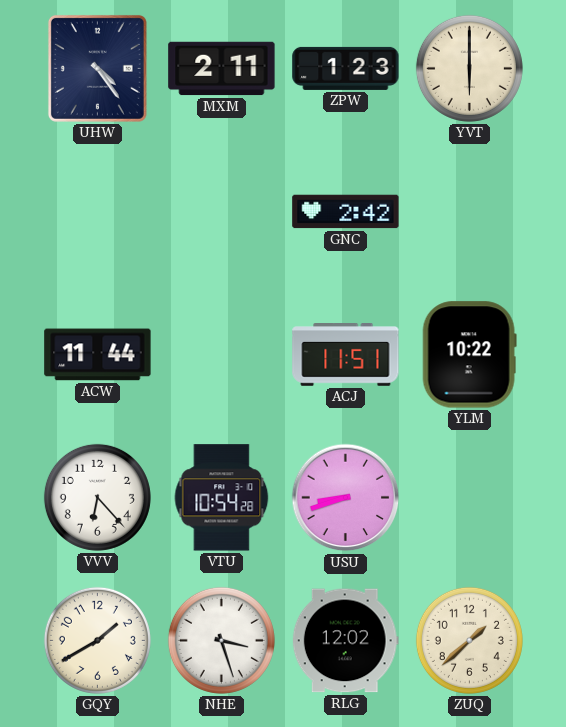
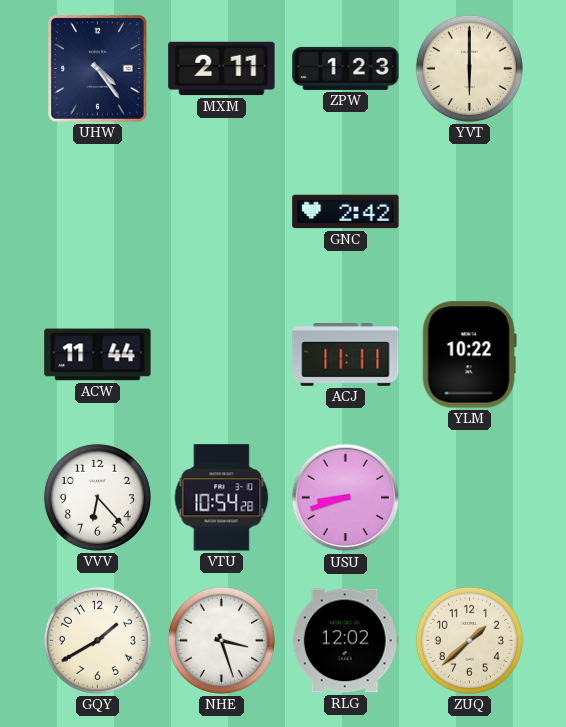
ACJ: 11:51 -> 11:11
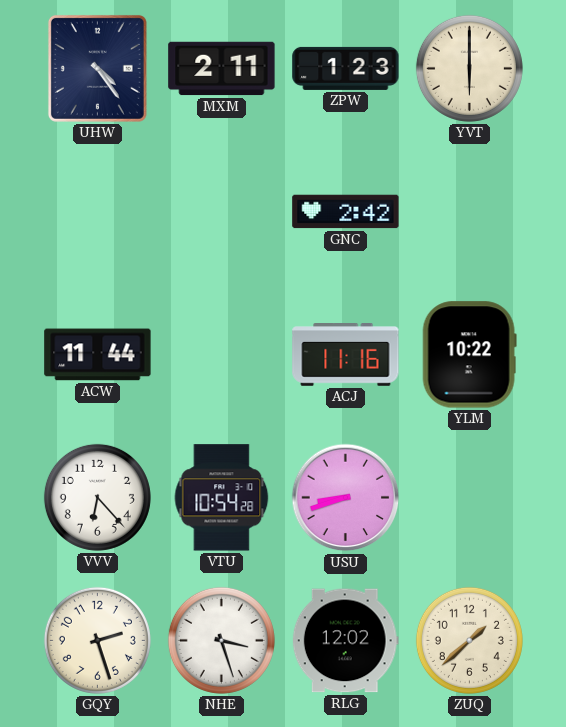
ACJ: 11:11 -> 11:16
GQY: 1:40 -> 2:27
